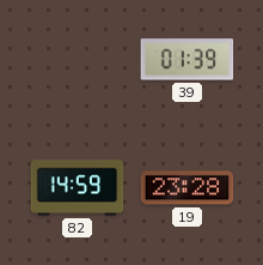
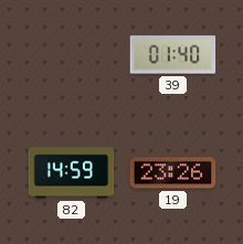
39: 01:39 -> 01:40
19: 23:28 -> 23:26
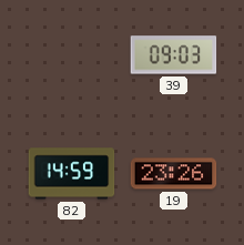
39: 01:40 -> 09:03
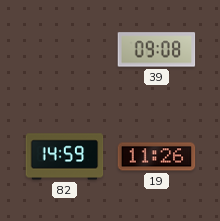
39: 09:03 -> 09:08
19: 23:26 -> 11:26
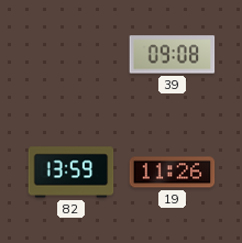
82: 14:59 -> 13:59
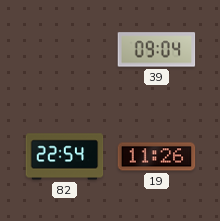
39: 09:08 -> 09:04
82: 13:59 -> 22:54
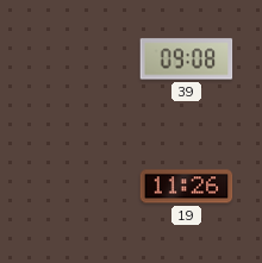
39: 09:04 -> 09:08
82: 22:54 -> none
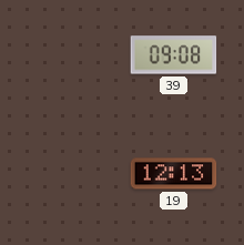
19: 11:26 -> 12:13
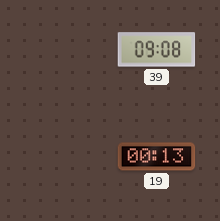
19: 12:13 -> 00:13
